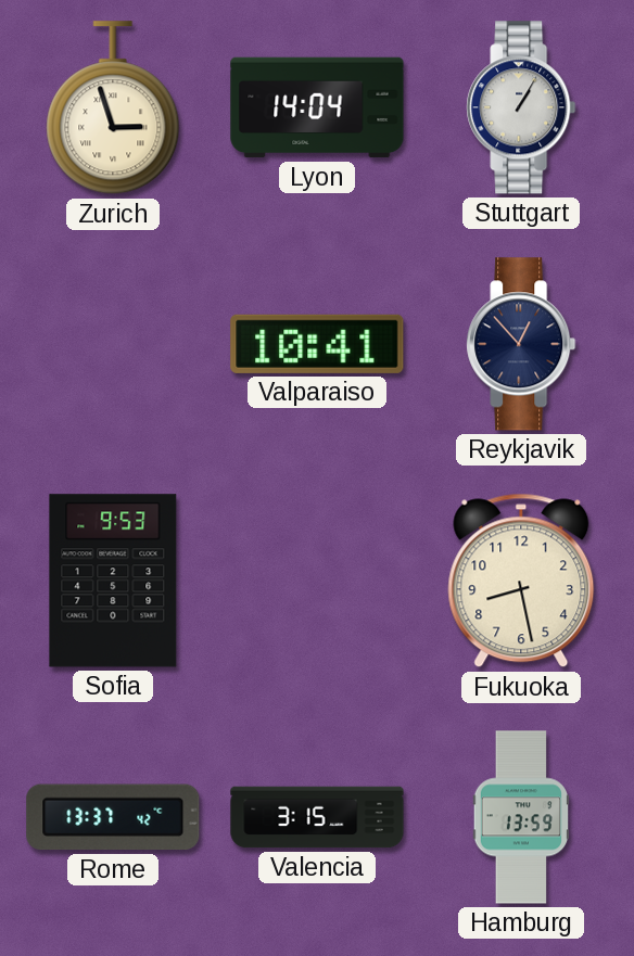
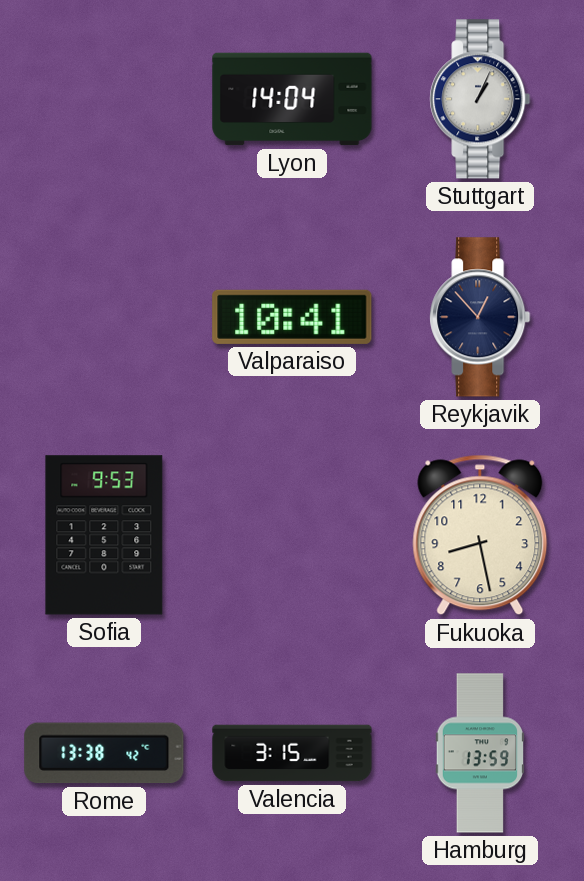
Zurich: 2:57 -> none
Stuttgart: 1:05 -> 1:04
Rome: 13:37 -> 13:38
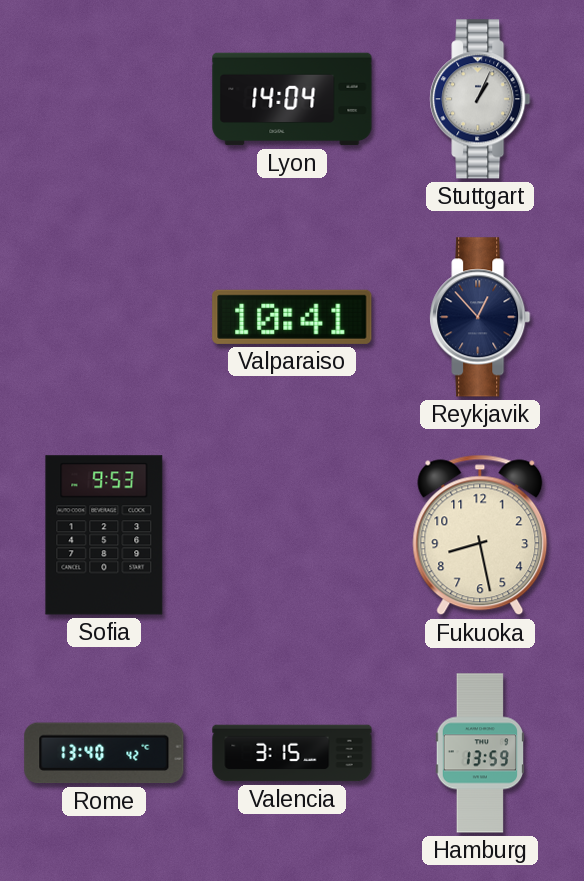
Rome: 13:38 -> 13:40
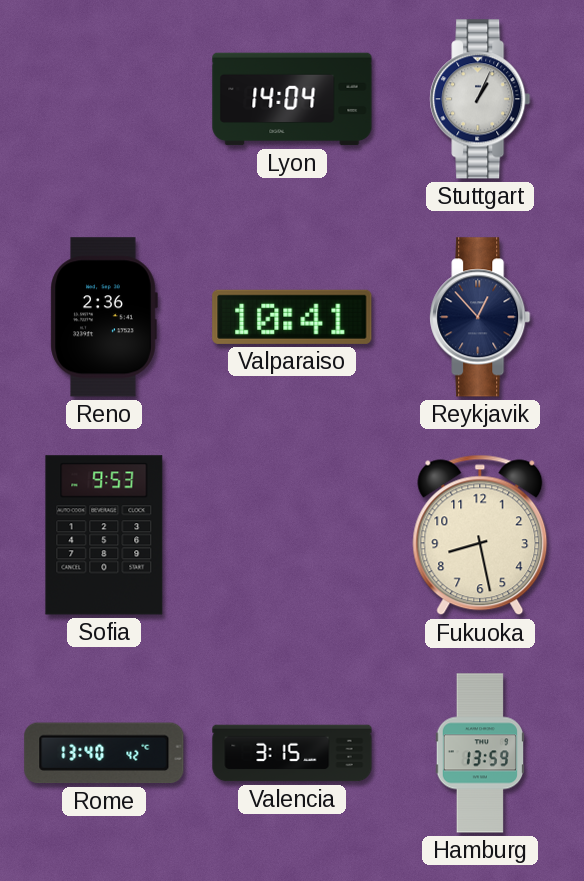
Reno: none -> 2:36
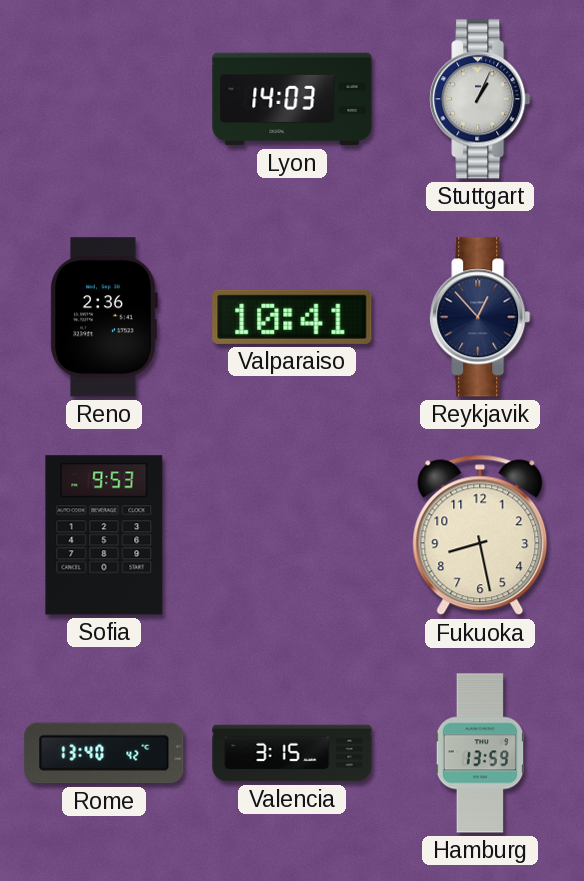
Lyon: 14:04 -> 14:03
